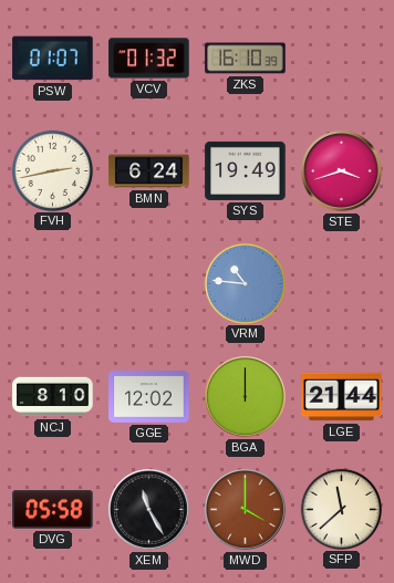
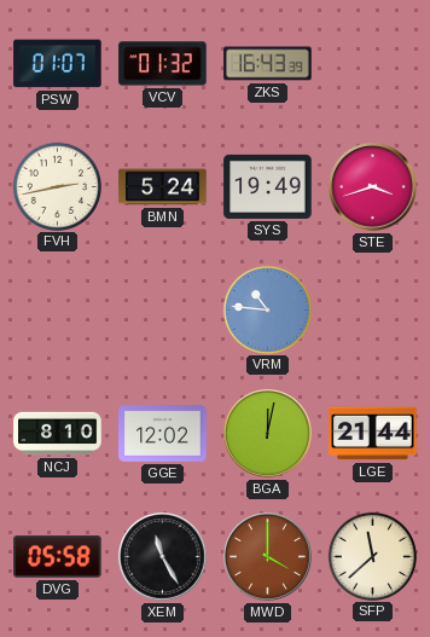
ZKS: 16:10 -> 16:43
BMN: 6:24 -> 5:24
BGA: 12:00 -> 12:02
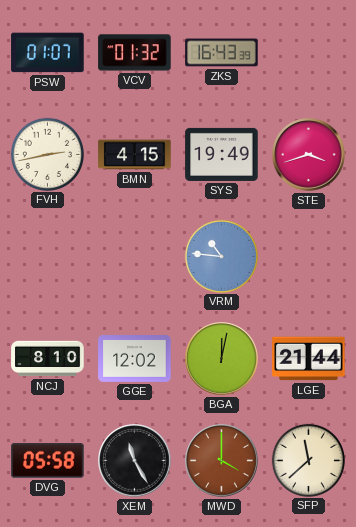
BMN: 5:24 -> 4:15
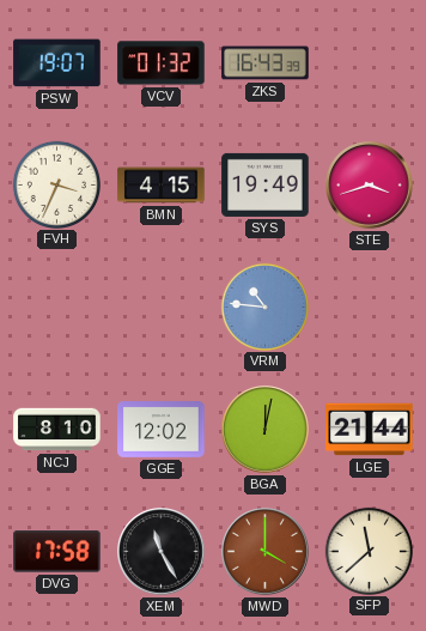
PSW: 01:07 -> 19:07
FVH: 2:43 -> 3:34
DVG: 05:58 -> 17:58
